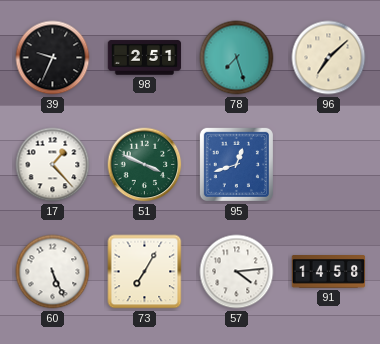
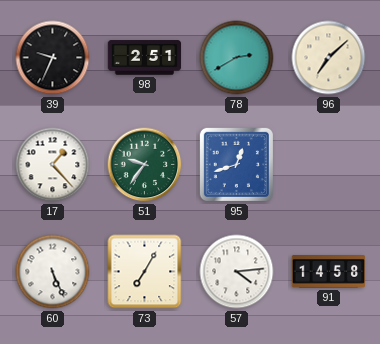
78: 7:27 -> 2:40
51: 3:49 -> 9:36
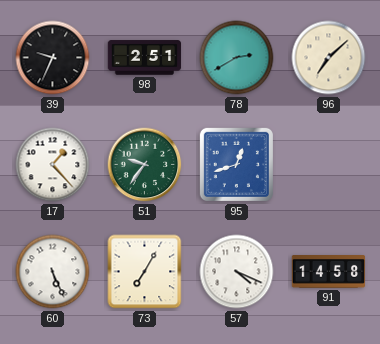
57: 4:14 -> 4:19
